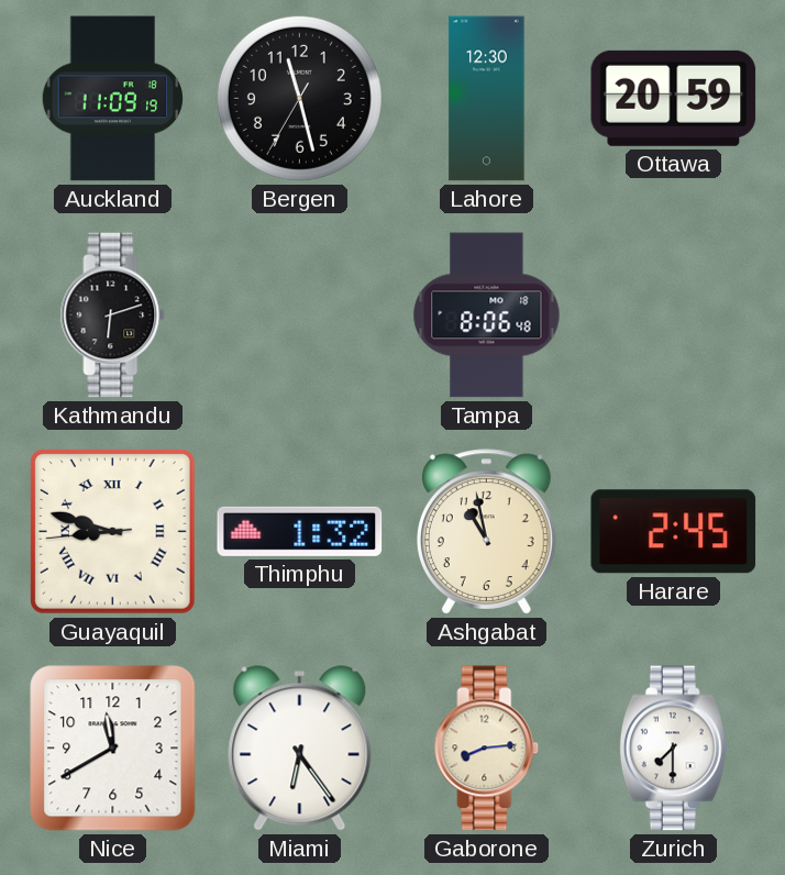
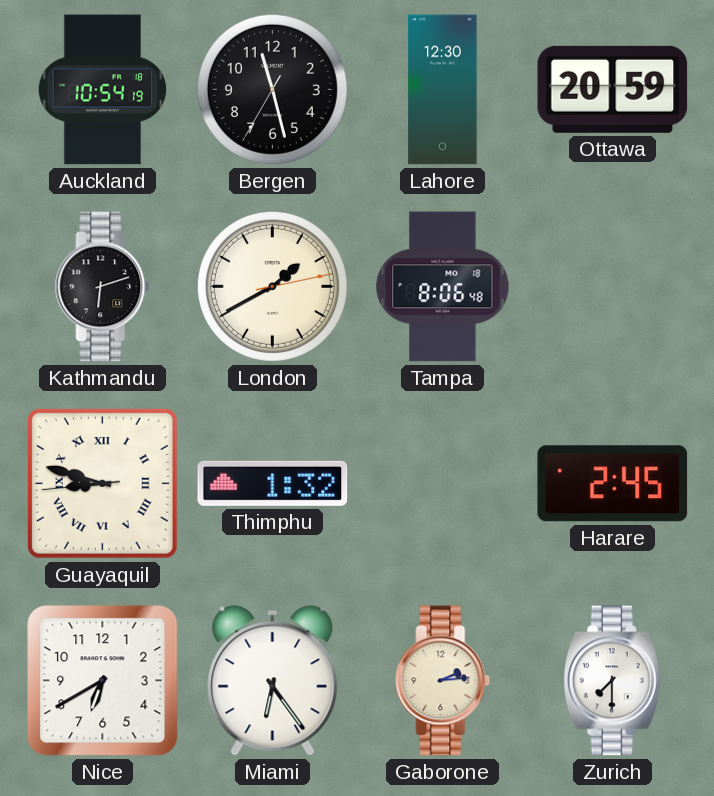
Auckland: 11:09 -> 10:54
London: none -> 1:40
Ashgabat: 10:58 -> none
Nice: 11:40 -> 6:40
Gaborone: 8:14 -> 2:14
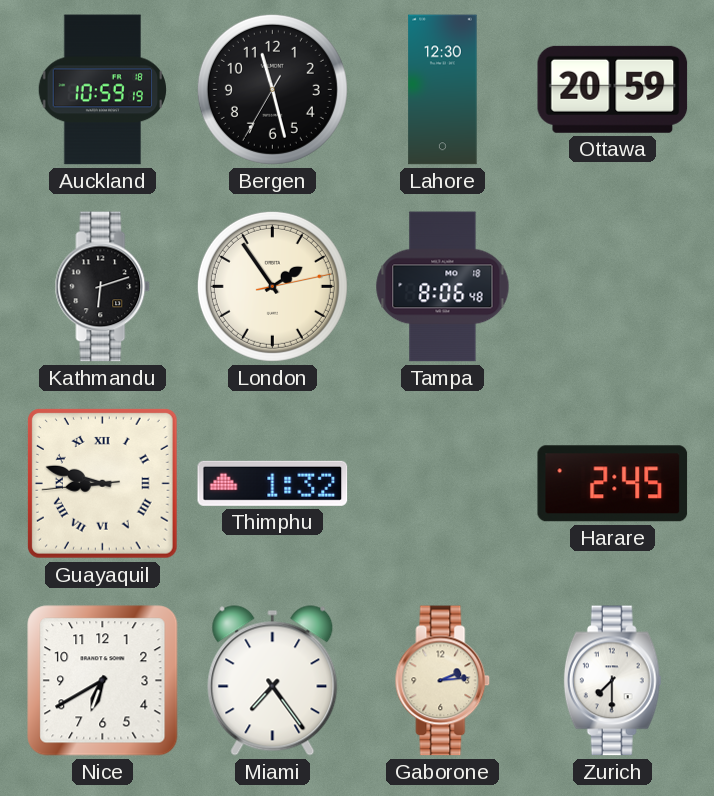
Auckland: 10:54 -> 10:59
London: 1:40 -> 1:54
Miami: 6:24 -> 7:24
